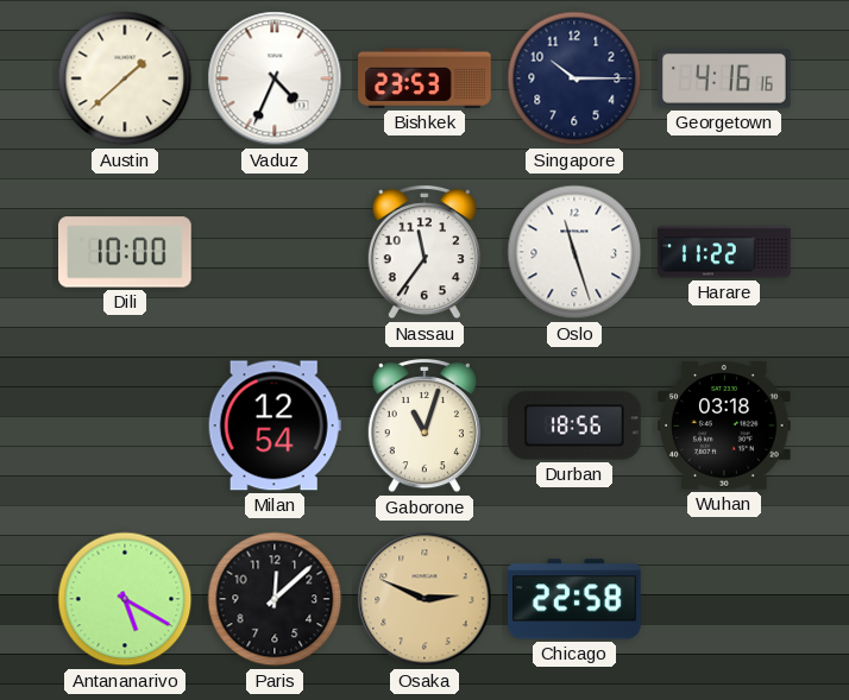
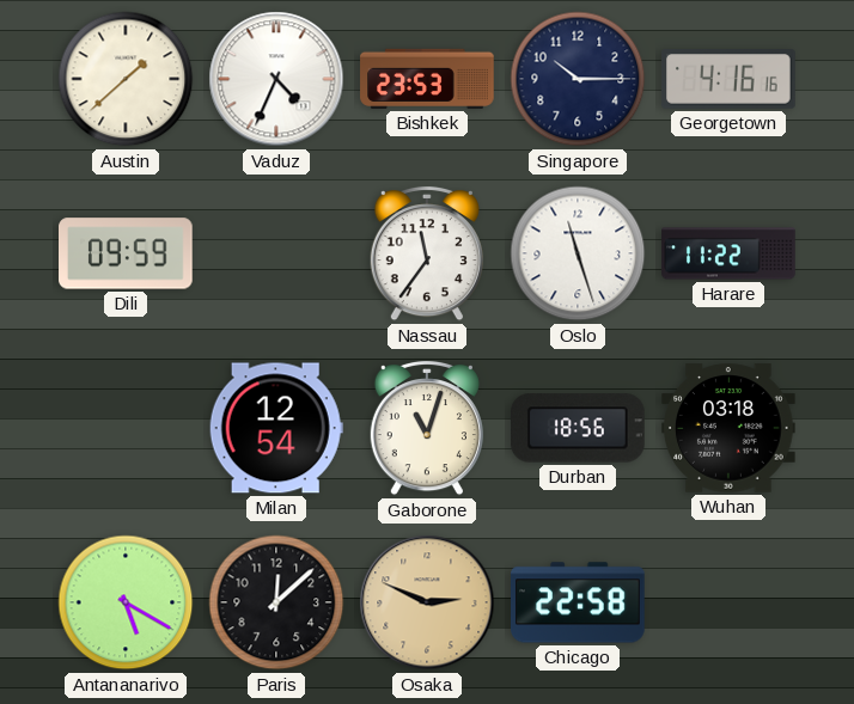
Dili: 10:00 -> 09:59
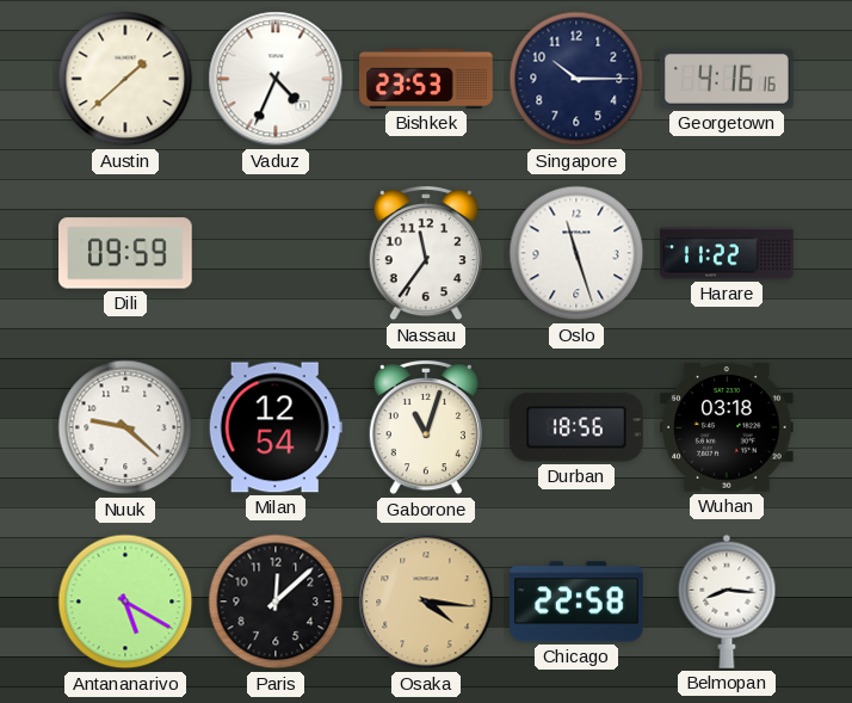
Nuuk: none -> 9:22
Osaka: 2:49 -> 4:16
Belmopan: none -> 8:16
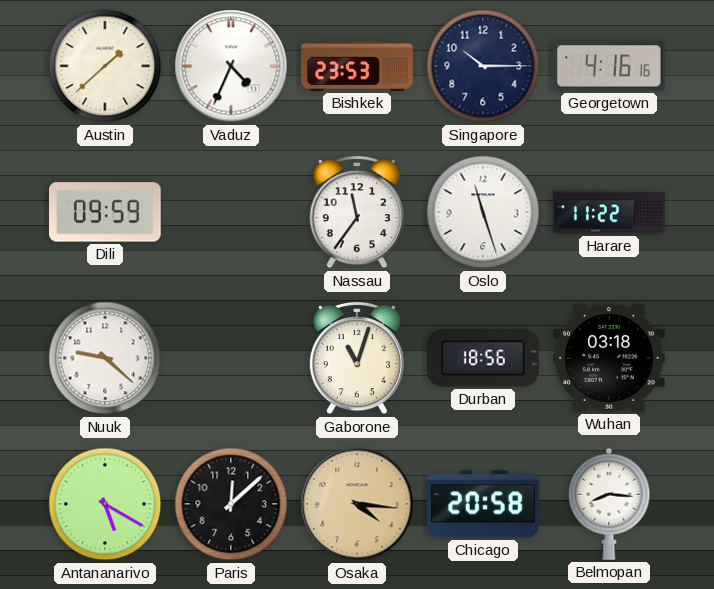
Milan: 12:54 -> none
Chicago: 22:58 -> 20:58
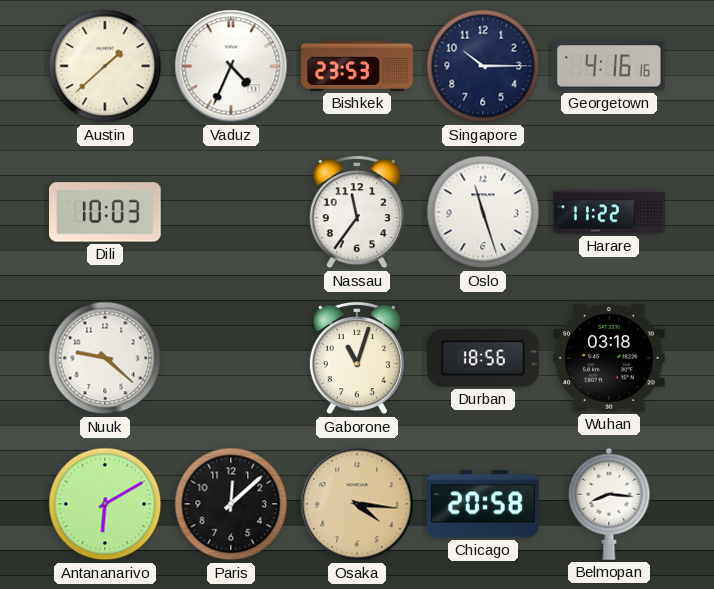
Dili: 09:59 -> 10:03
Antananarivo: 5:20 -> 6:10
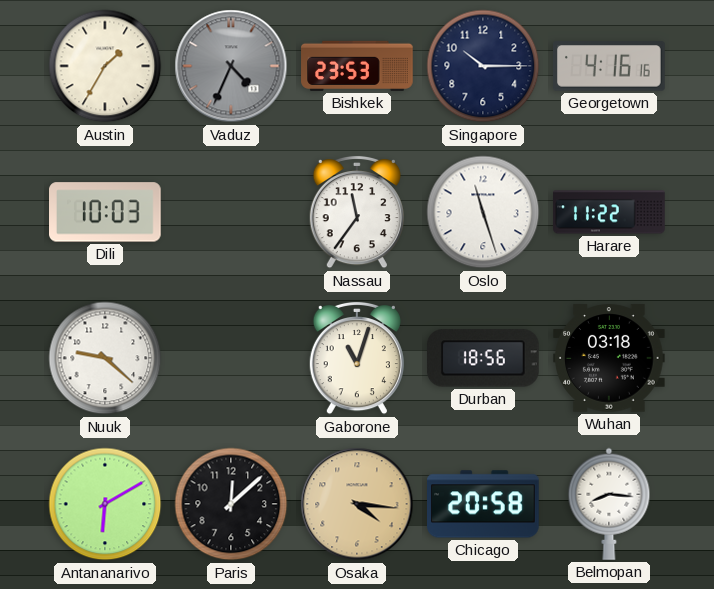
Austin: 1:38 -> 1:35
Vaduz dial: white -> grey
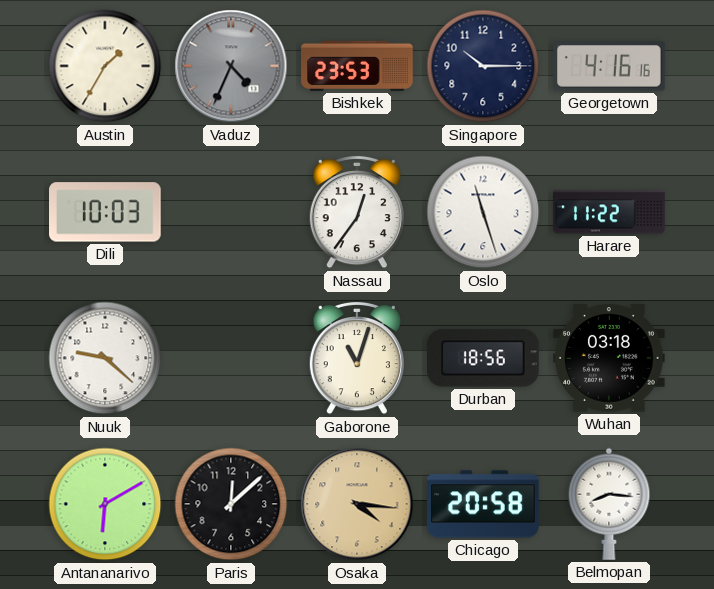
Nassau: 11:36 -> 12:36
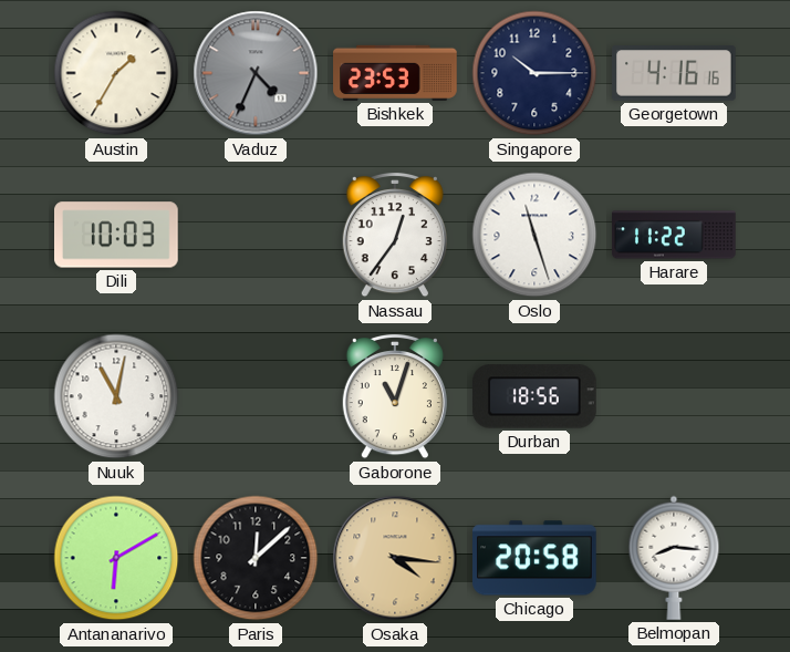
Nuuk: 9:22 -> 11:02
Wuhan: 03:18 -> none
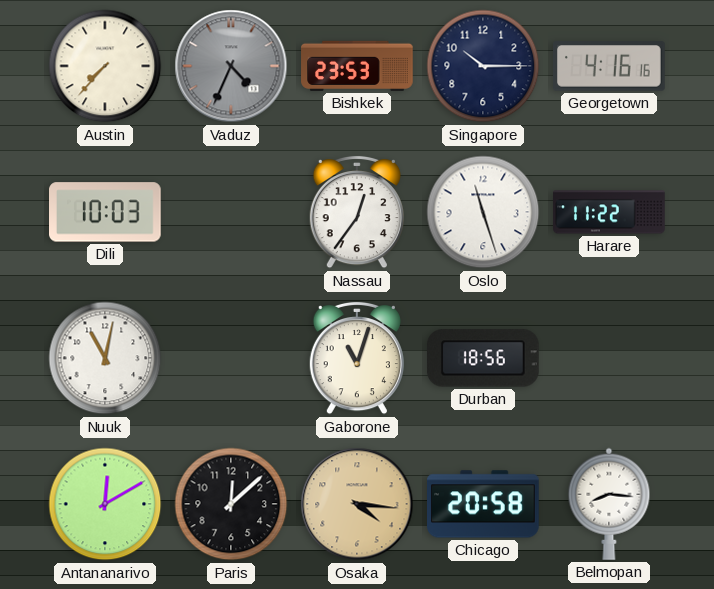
Austin: 1:35 -> 7:37
Antananarivo: 6:10 -> 12:10
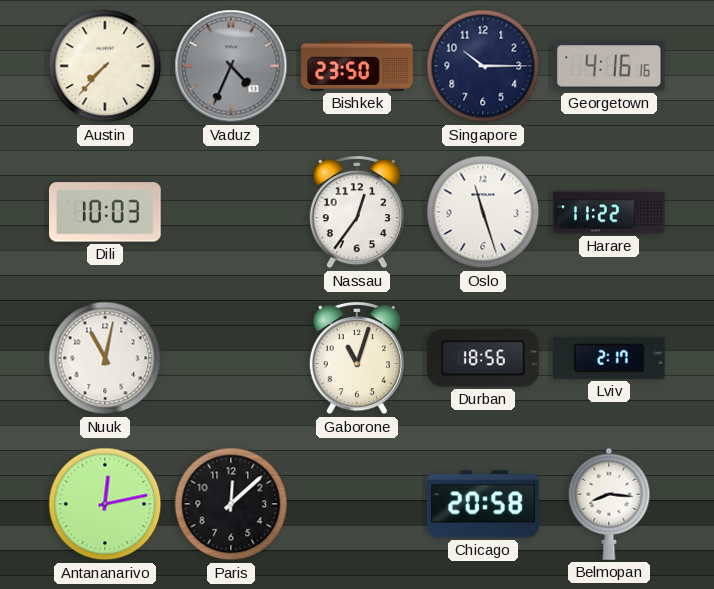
Bishkek: 23:53 -> 23:50
Lviv: none -> 2:17
Antananarivo: 12:10 -> 12:13
Osaka: 4:16 -> none
